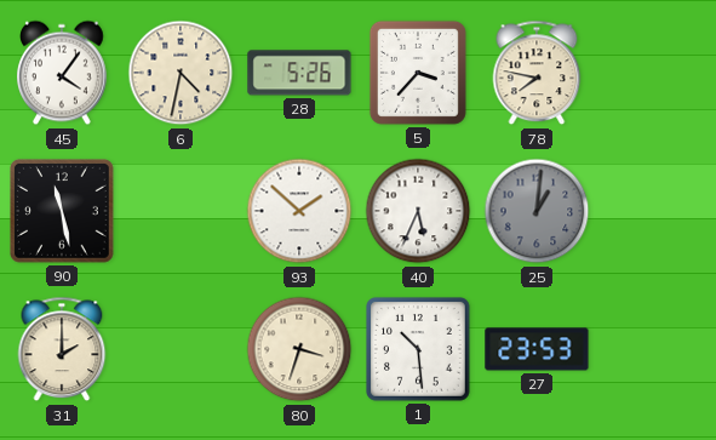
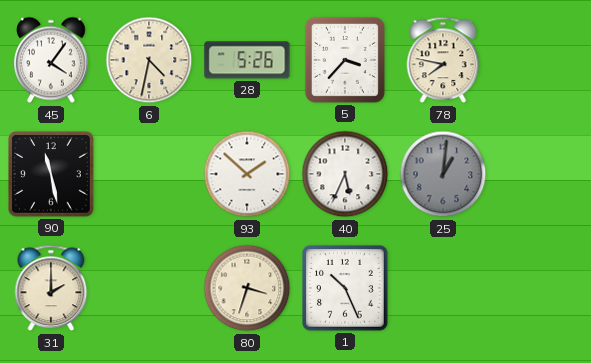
1: 10:29 -> 10:26
27: 23:53 -> none
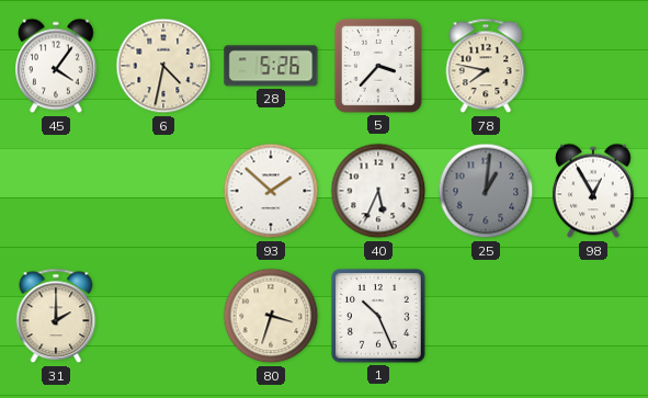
90: 11:28 -> none
98: none -> 12:55
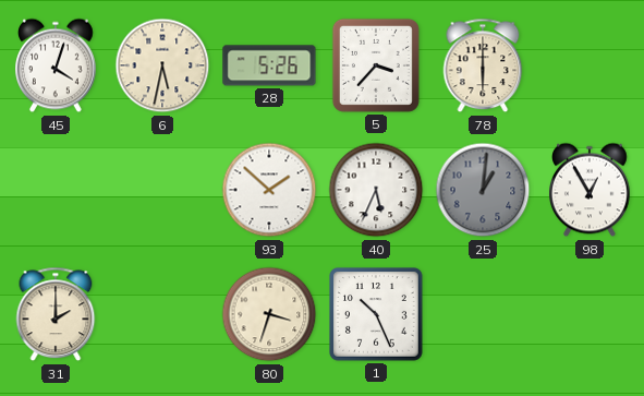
45: 4:06 -> 4:03
6: 4:32 -> 5:32
78: 7:47 -> 6:00
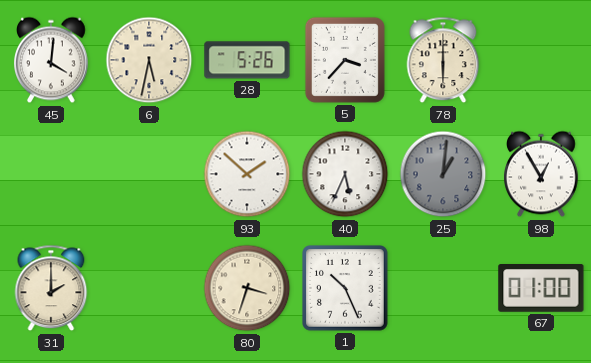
45: 4:03 -> 4:01
67: none -> 01:00
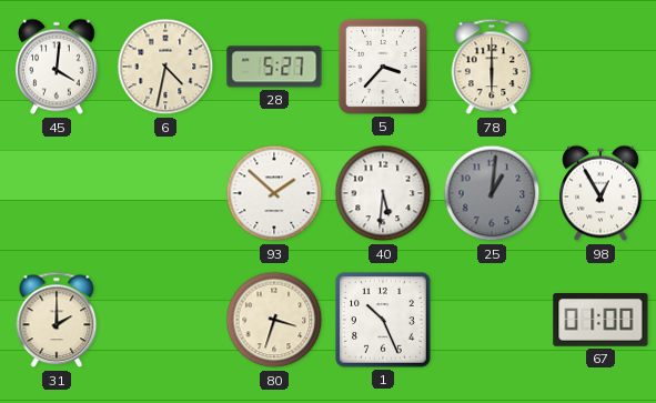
6: 5:32 -> 4:32
28: 5:26 -> 5:27
40: 5:34 -> 5:31
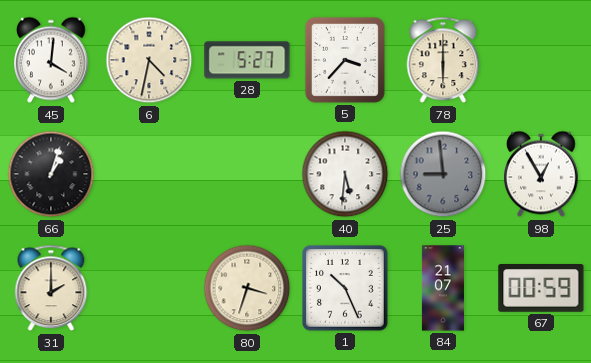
66: none -> 1:03
93: 1:52 -> none
25: 1:01 -> 8:59
84: none -> 21:07
67: 01:00 -> 00:59
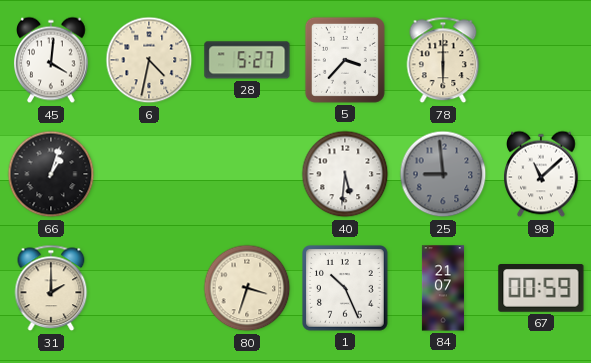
98: 12:55 -> 11:08
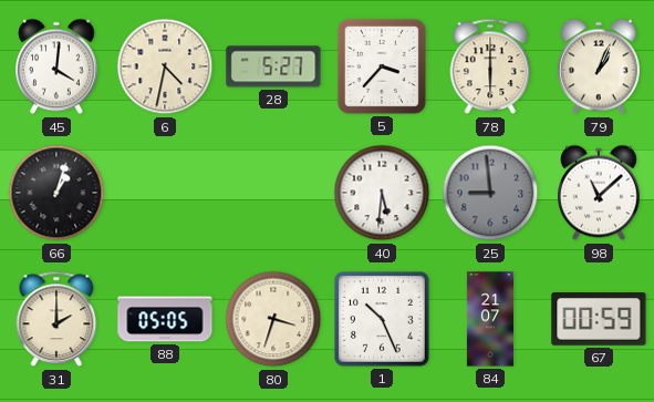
79: none -> 1:04
88: none -> 05:05
